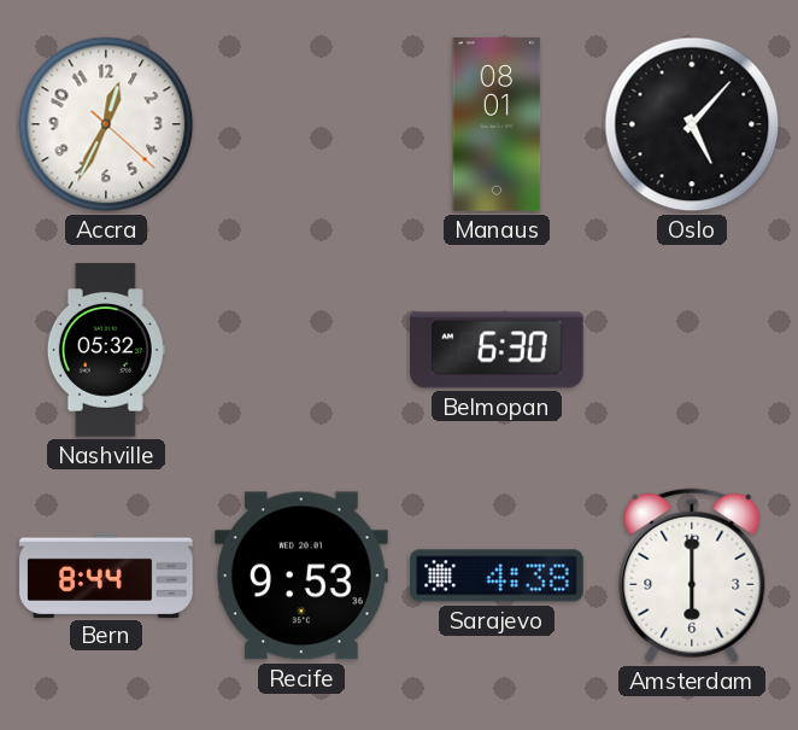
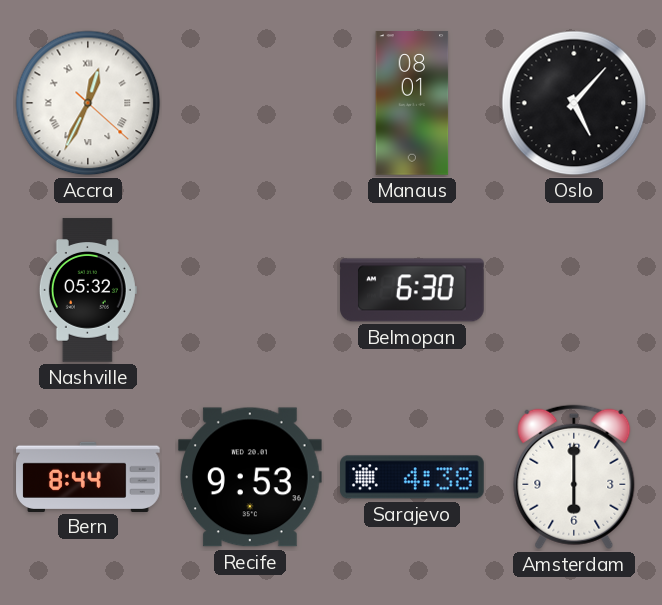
Accra numerals: Arabic -> Roman
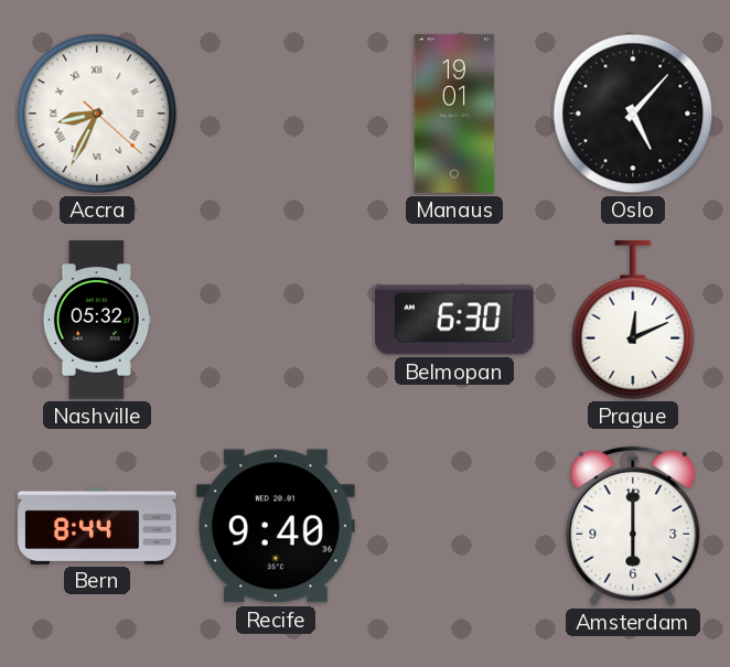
Accra: 12:34 -> 8:34
Manaus: 08:01 -> 19:01
Prague: none -> 12:11
Recife: 9:53 -> 9:40
Sarajevo: 4:38 -> none
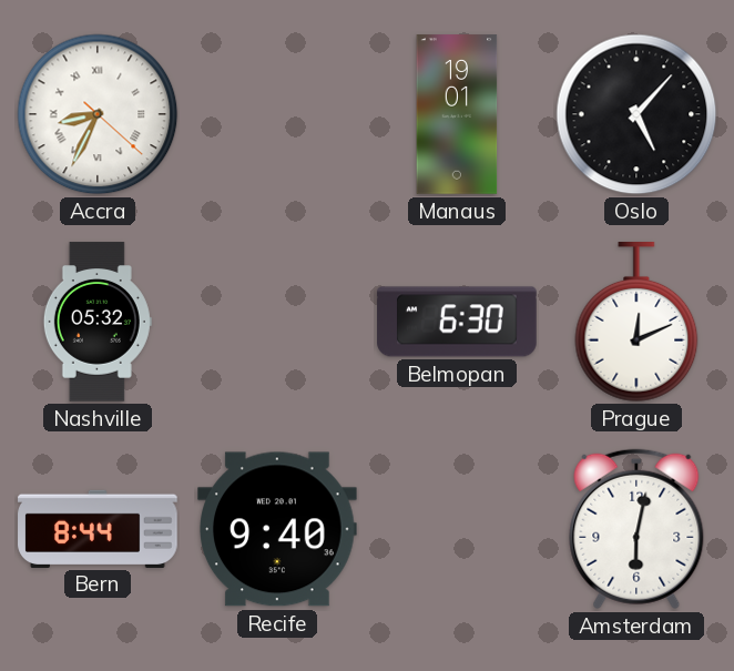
Amsterdam: 6:00 -> 6:02
